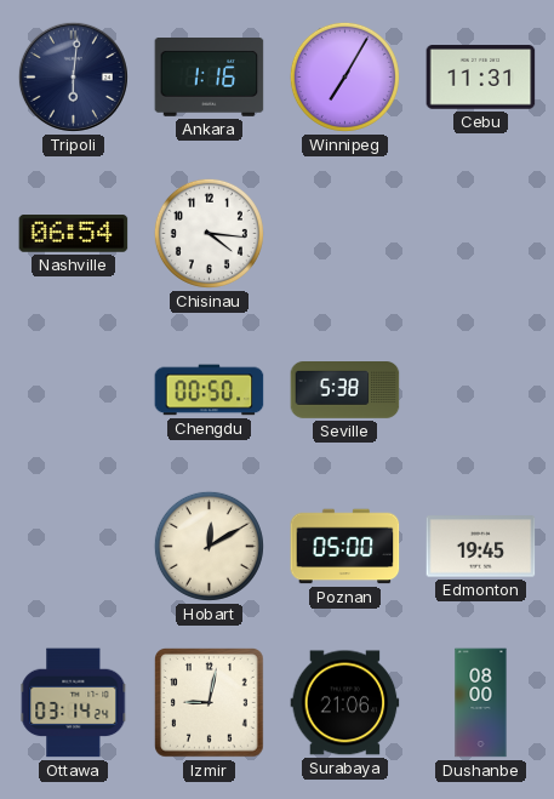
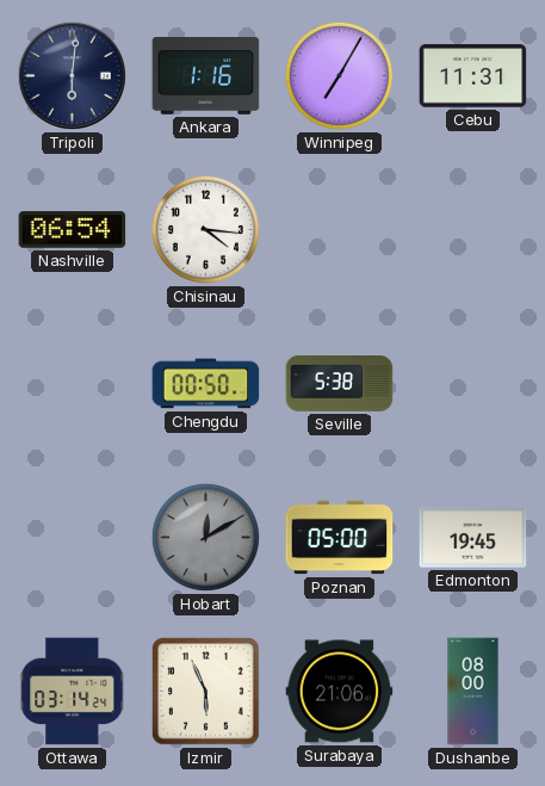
Hobart dial: cream -> grey
Izmir: 9:02 -> 5:56
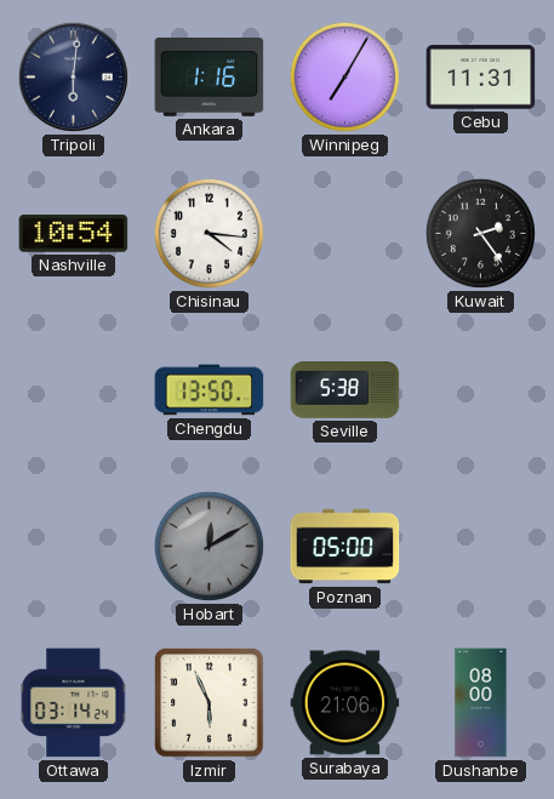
Nashville: 06:54 -> 10:54
Kuwait: none -> 2:24
Chengdu: 00:50 -> 13:50
Edmonton: 19:45 -> none
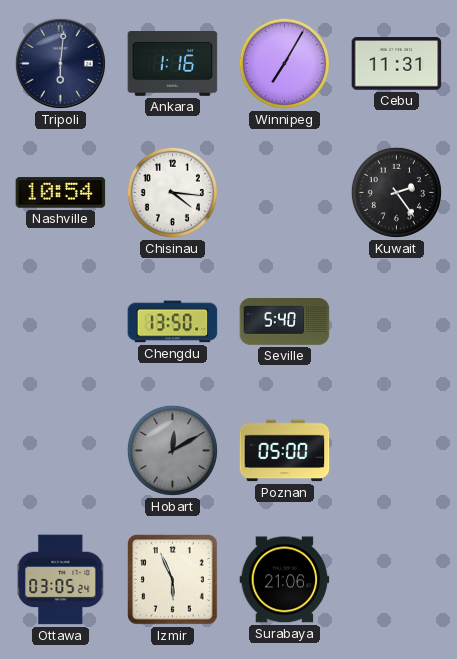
Seville: 5:38 -> 5:40
Ottawa: 03:14 -> 03:05
Dushanbe: 08:00 -> none
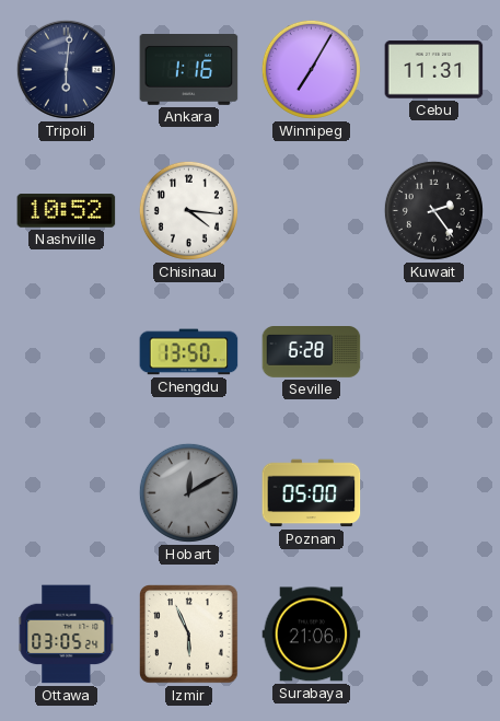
Nashville: 10:54 -> 10:52
Seville: 5:40 -> 6:28
